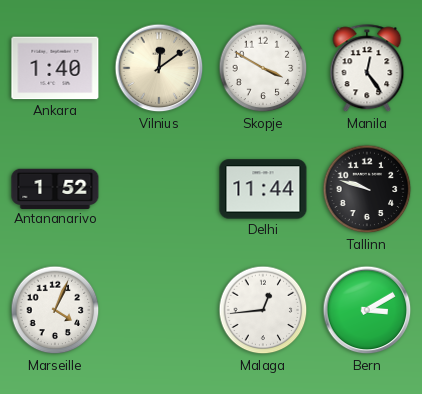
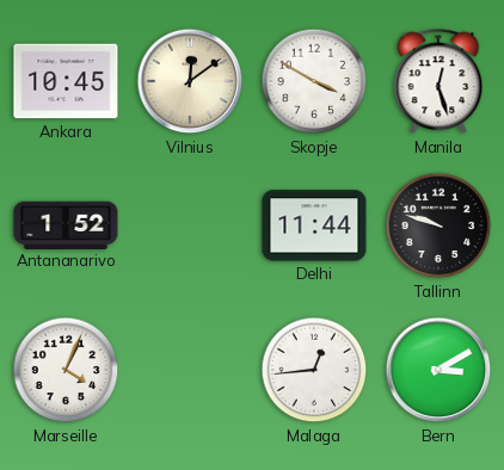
Ankara: 1:40 -> 10:45
Manila: 12:24 -> 12:27
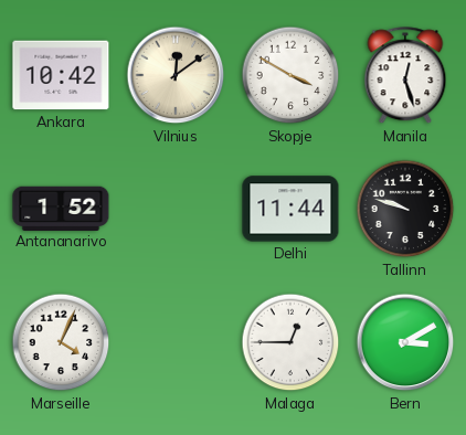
Ankara: 10:45 -> 10:42
Malaga: 12:44 -> 12:45
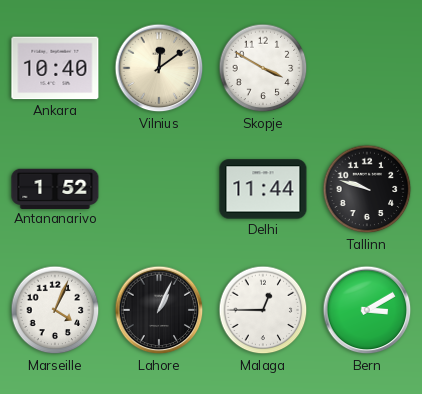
Ankara: 10:42 -> 10:40
Manila: 12:27 -> none
Lahore: none -> 1:04
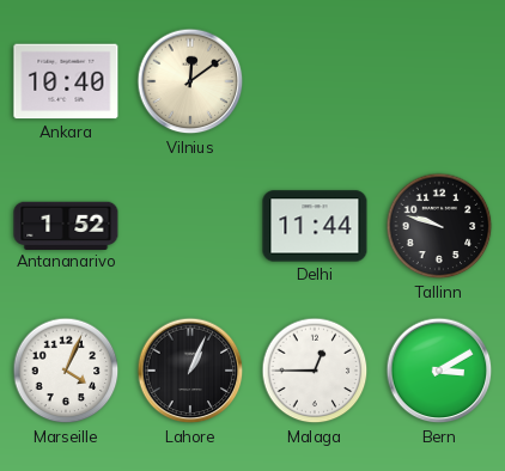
Skopje: 3:50 -> none
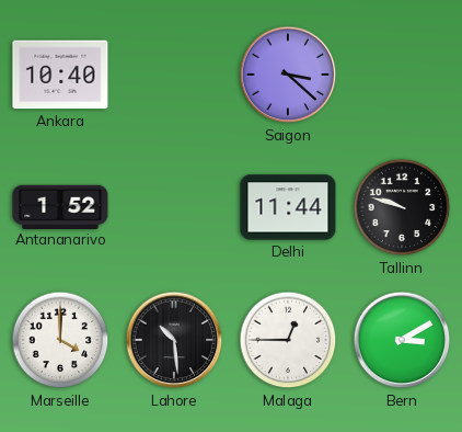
Vilnius: 12:09 -> none
Saigon: none -> 3:22
Marseille: 4:04 -> 4:00
Lahore: 1:04 -> 10:29
